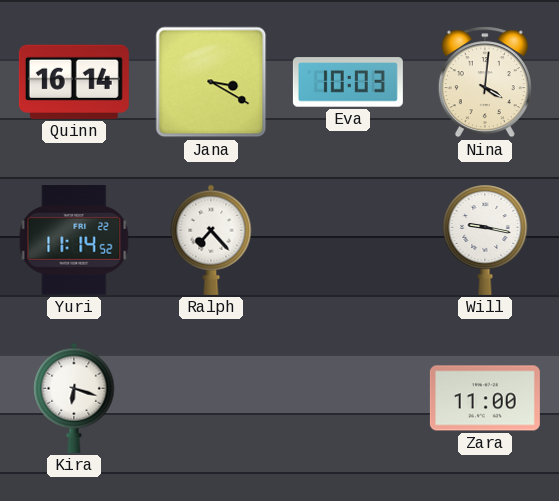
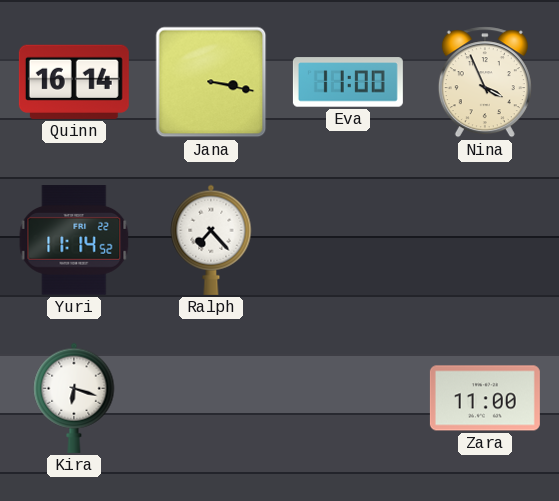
Jana: 3:20 -> 3:17
Eva: 10:03 -> 11:00
Nina: 4:01 -> 3:56
Will: 9:17 -> none
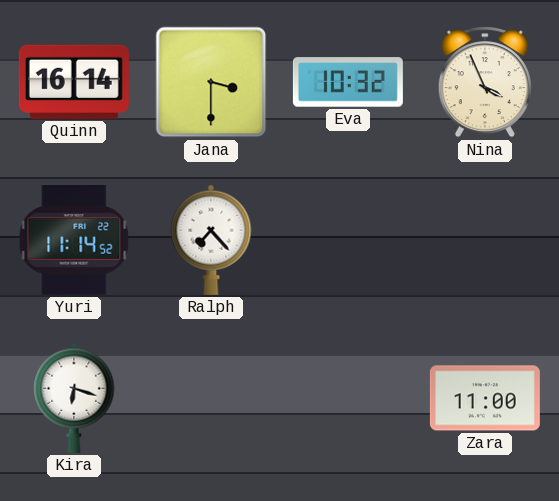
Jana: 3:17 -> 3:30
Eva: 11:00 -> 10:32
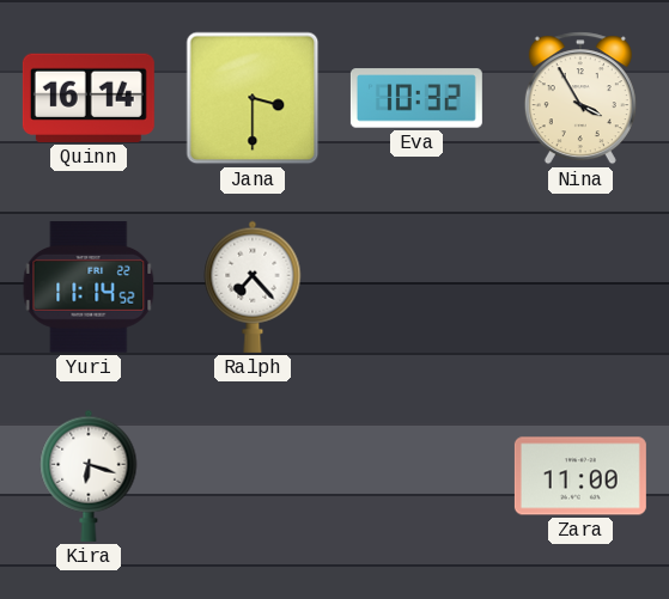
Nina: 3:56 -> 3:55
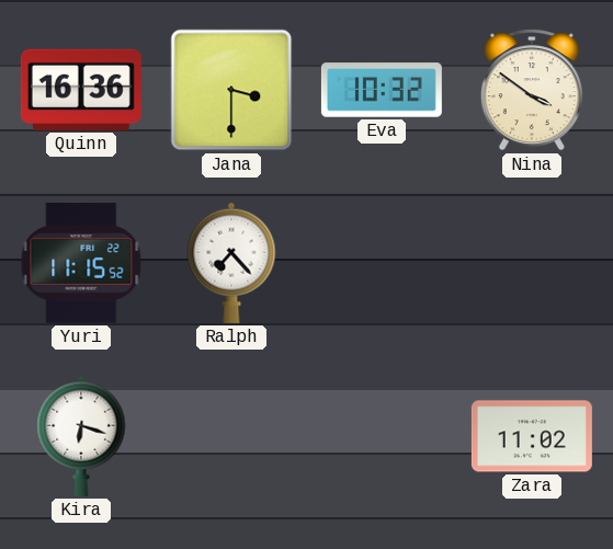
Quinn: 16:14 -> 16:36
Nina: 3:55 -> 3:51
Yuri: 11:14 -> 11:15
Zara: 11:00 -> 11:02
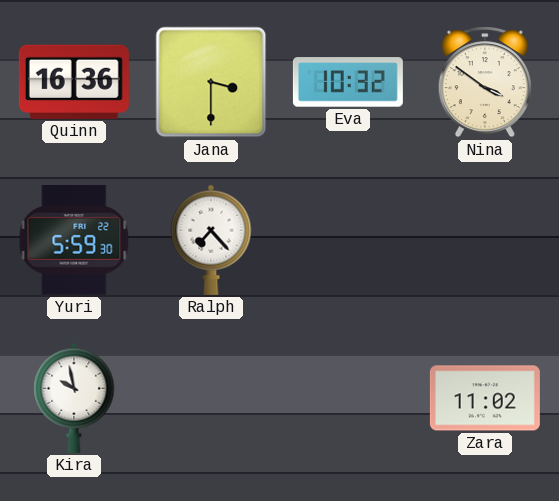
Yuri: 11:15 -> 5:59
Kira: 6:18 -> 9:58
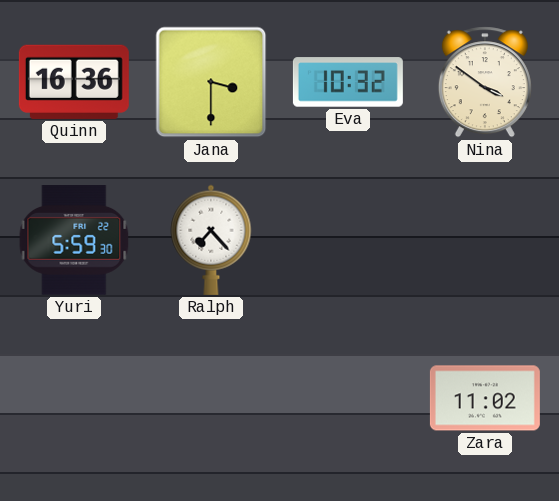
Kira: 9:58 -> none
